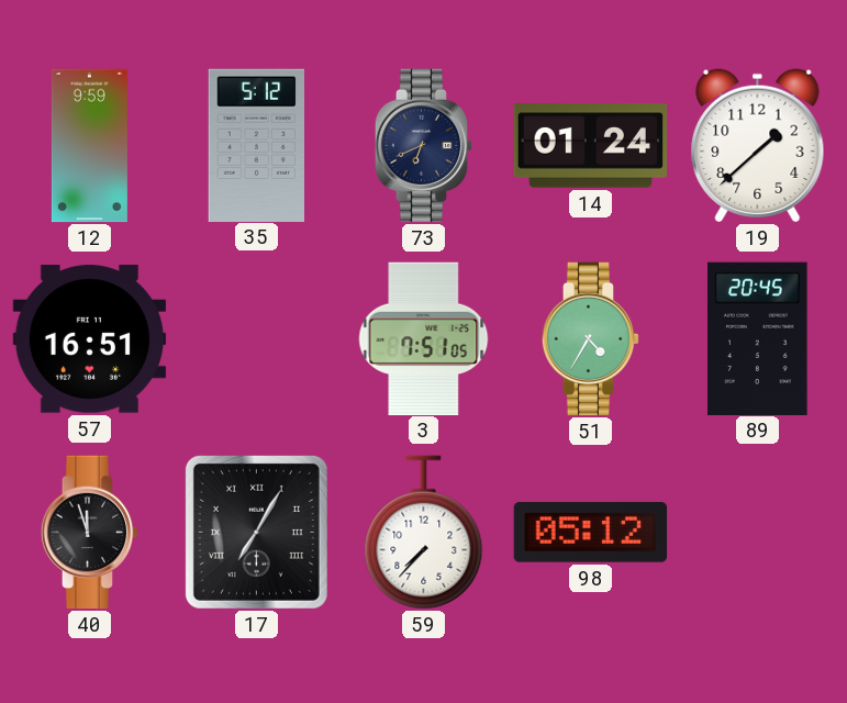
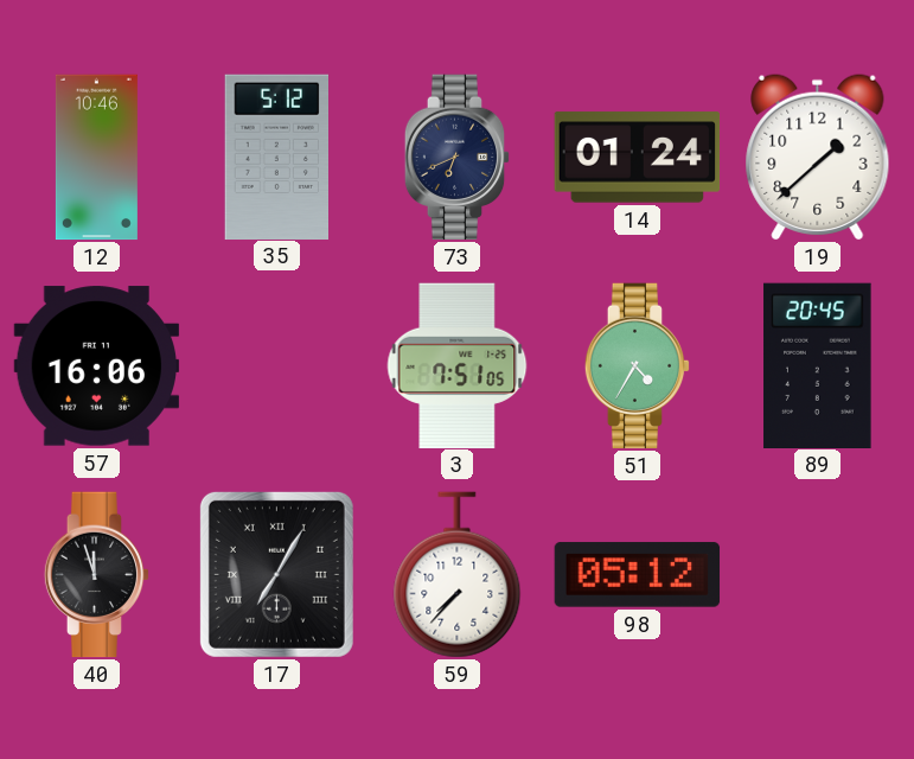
12: 9:59 -> 10:46
57: 16:51 -> 16:06
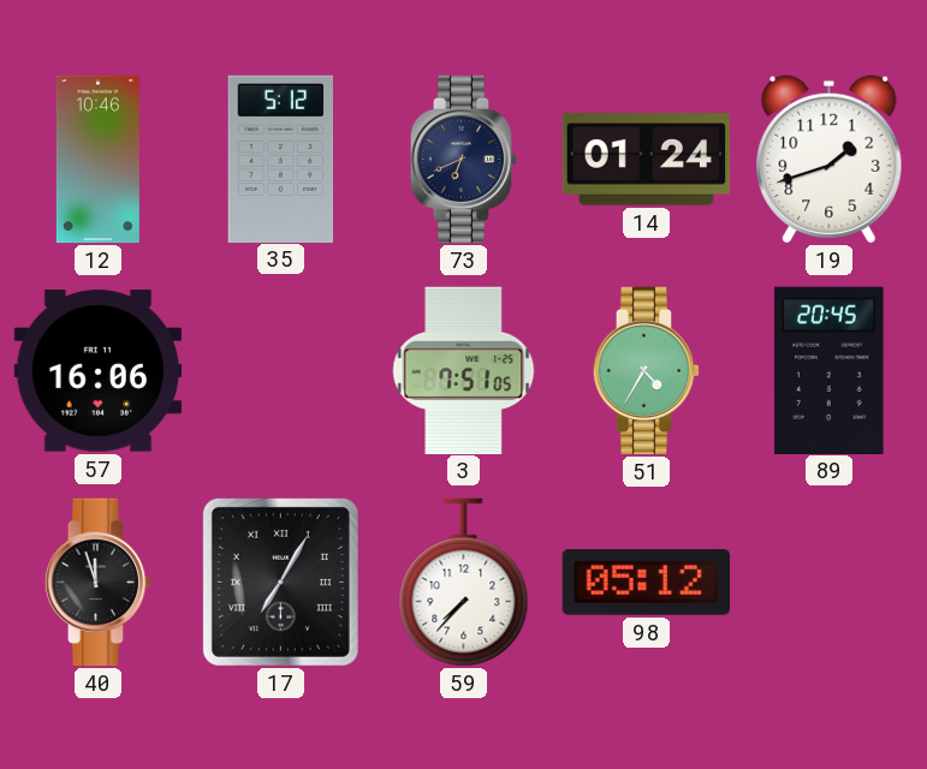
19: 1:38 -> 1:42
